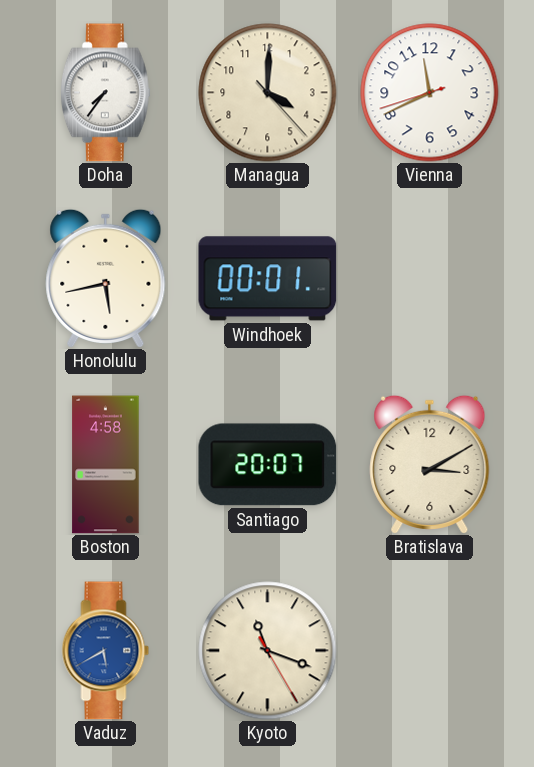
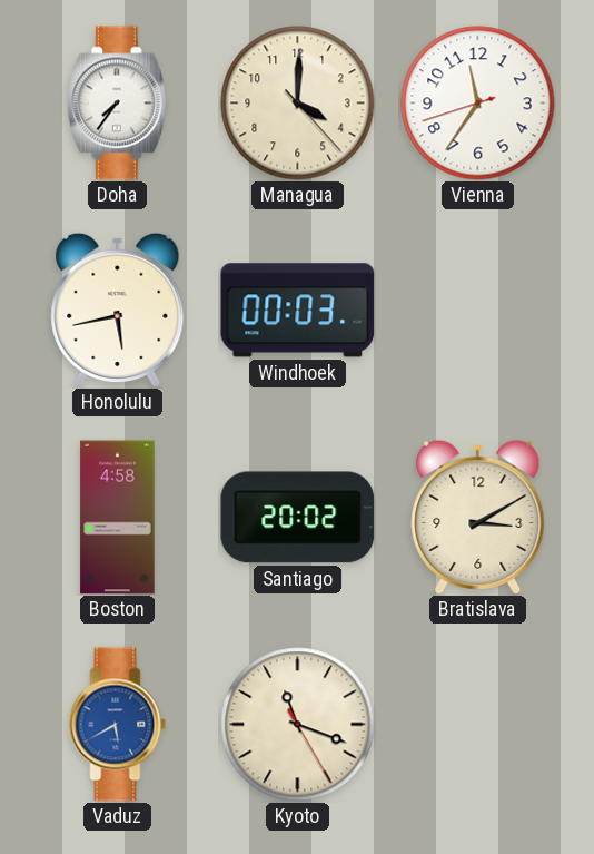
Vienna: 11:40 -> 11:35
Windhoek: 00:01 -> 00:03
Santiago: 20:07 -> 20:02
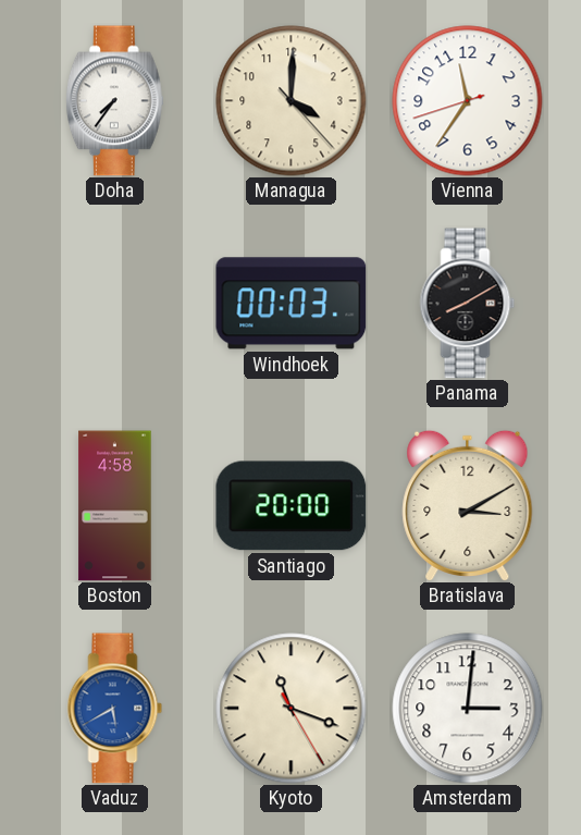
Honolulu: 5:43 -> none
Panama: none -> 8:10
Santiago: 20:02 -> 20:00
Amsterdam: none -> 3:01
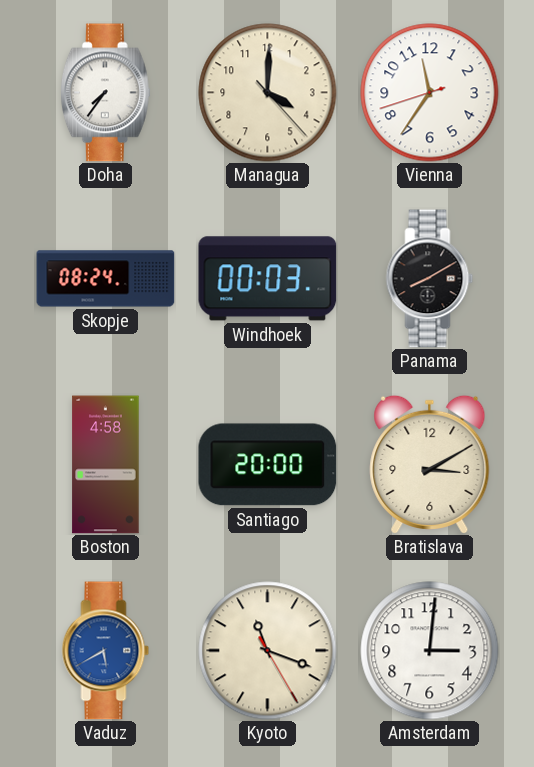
Skopje: none -> 08:24
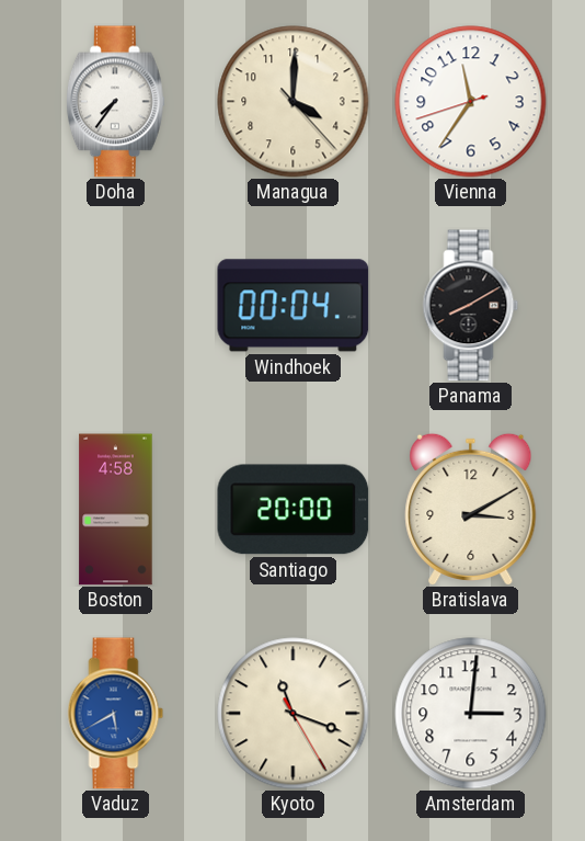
Skopje: 08:24 -> none
Windhoek: 00:03 -> 00:04
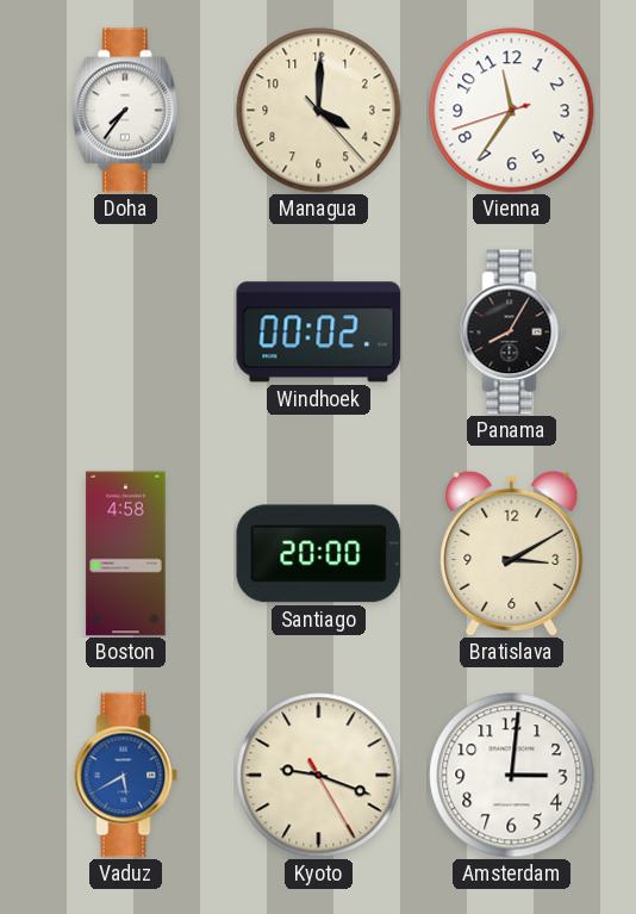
Windhoek: 00:04 -> 00:02
Panama: 8:10 -> 8:05
Kyoto: 11:18 -> 9:18
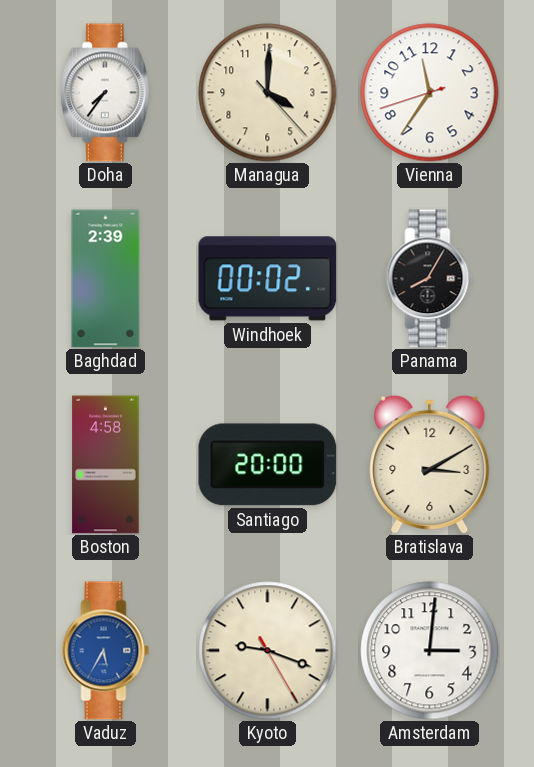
Baghdad: none -> 2:39
Vaduz: 5:40 -> 5:35
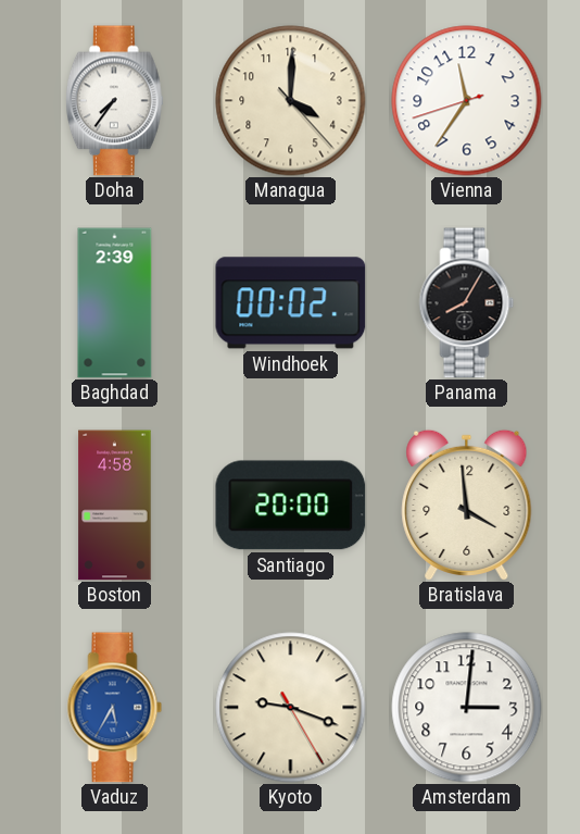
Bratislava: 3:10 -> 3:59
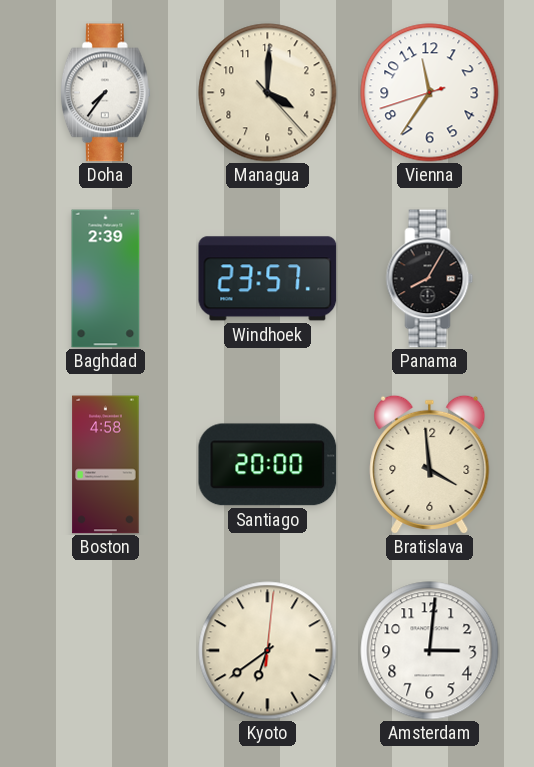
Windhoek: 00:02 -> 23:57
Vaduz: 5:35 -> none
Kyoto: 9:18 -> 6:39
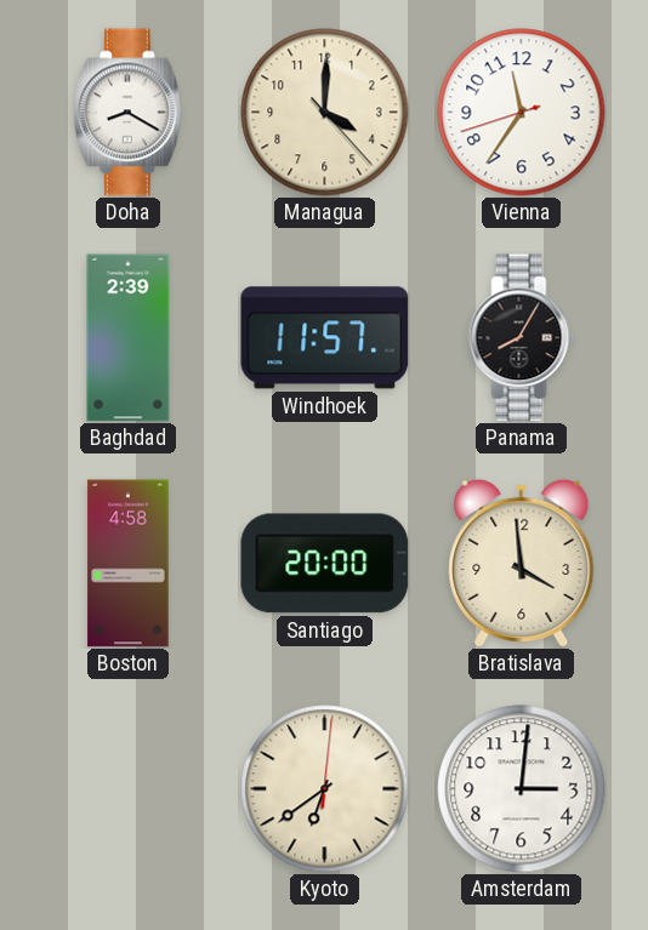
Doha: 7:36 -> 8:20
Windhoek: 23:57 -> 11:57
